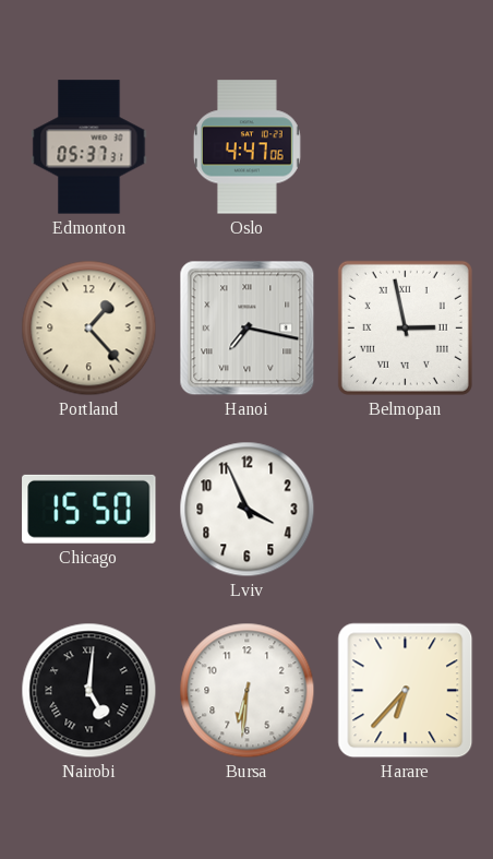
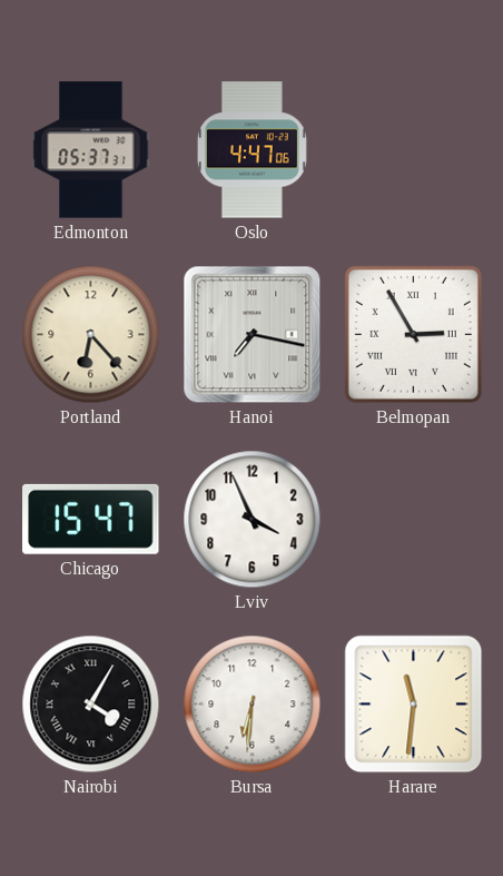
Portland: 1:23 -> 6:23
Belmopan: 2:58 -> 2:55
Chicago: 15:50 -> 15:47
Nairobi: 5:01 -> 4:05
Harare: 6:37 -> 11:31
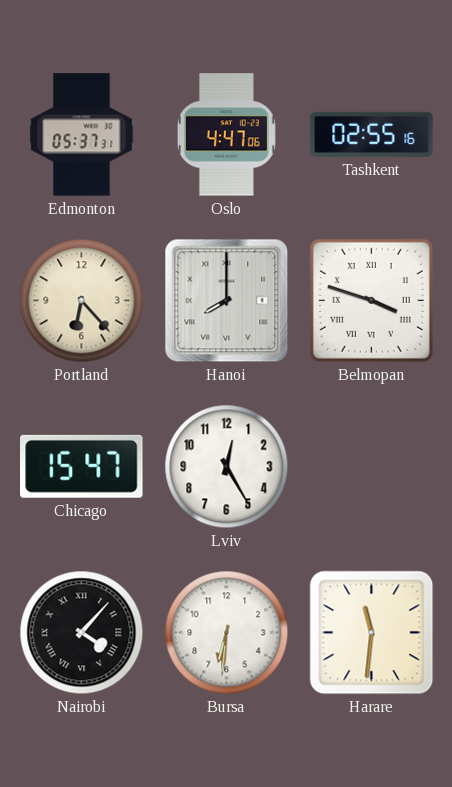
Tashkent: none -> 02:55
Hanoi: 7:17 -> 8:00
Belmopan: 2:55 -> 3:48
Lviv: 3:56 -> 12:25
Nairobi: 4:05 -> 4:07
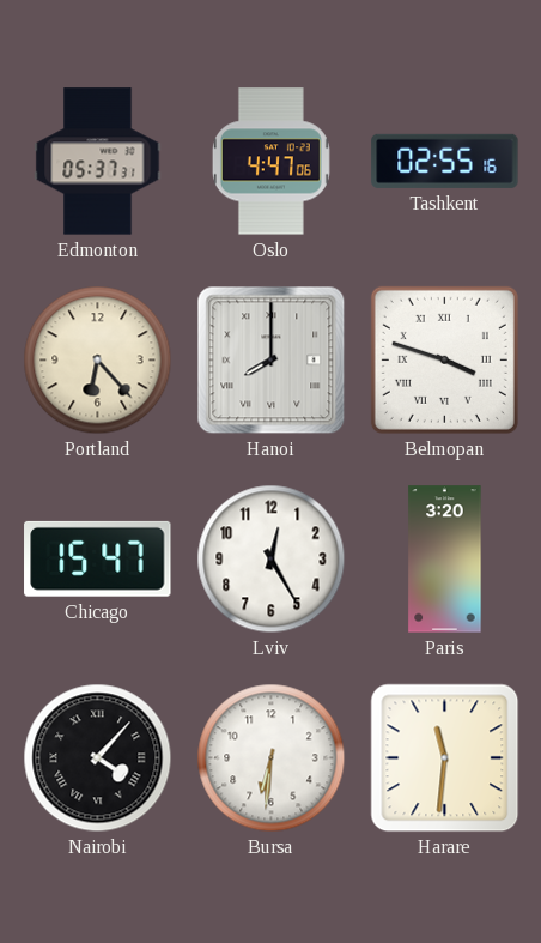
Paris: none -> 3:20
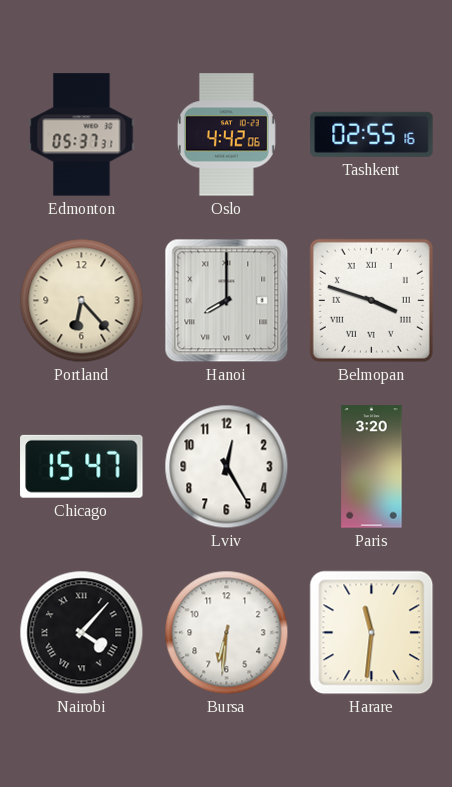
Oslo: 4:47 -> 4:42
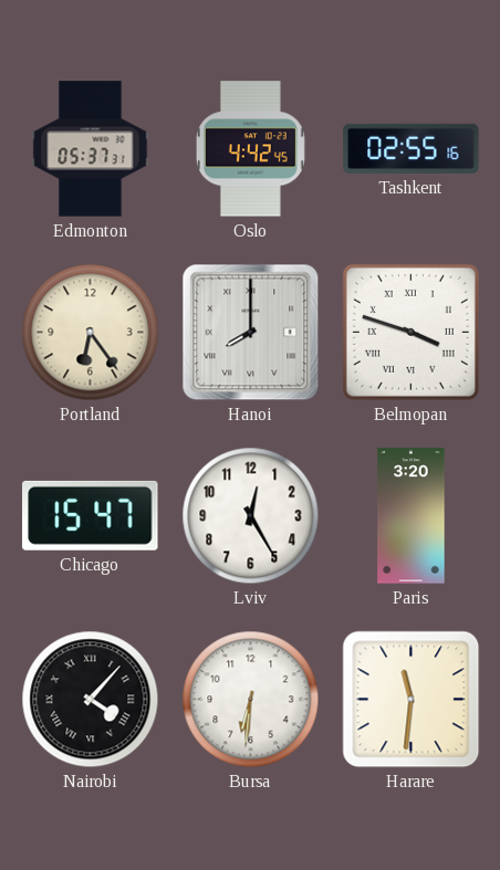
Oslo: 4:42:06 -> 4:42:45
Portland: 6:23 -> 6:24
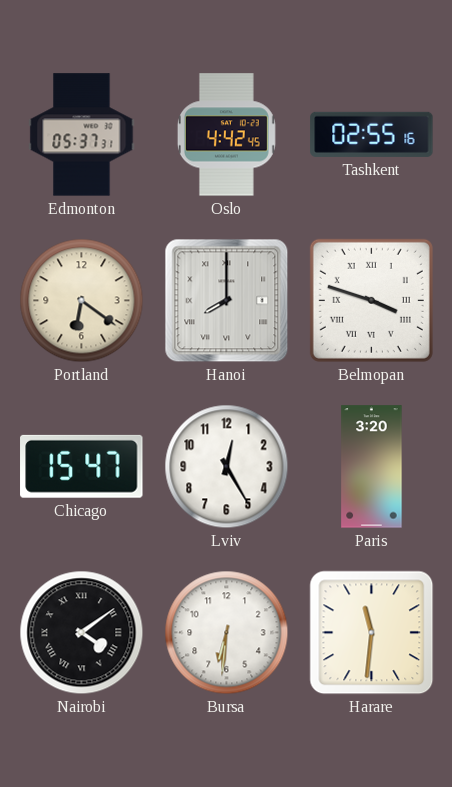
Portland: 6:24 -> 6:21
Nairobi: 4:07 -> 4:09
